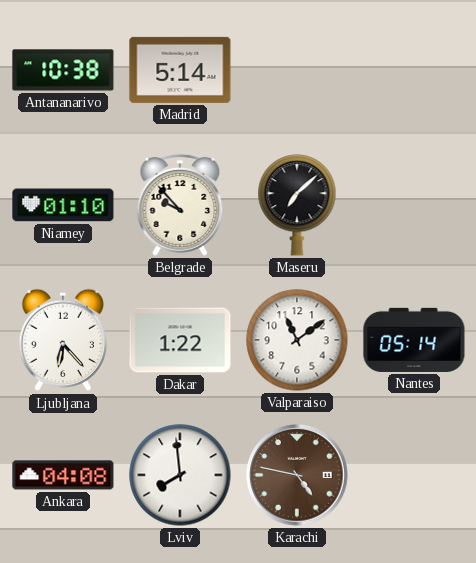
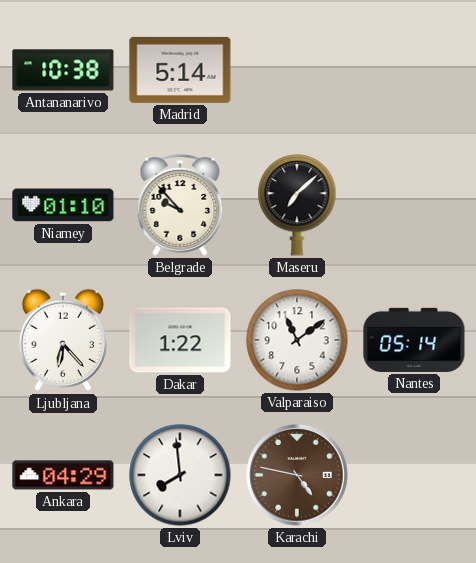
Ankara: 04:08 -> 04:29
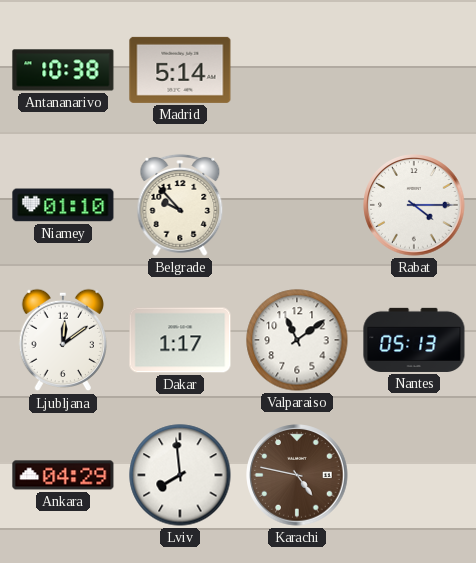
Maseru: 7:08 -> none
Rabat: none -> 4:15
Ljubljana: 6:23 -> 12:09
Dakar: 1:22 -> 1:17
Nantes: 05:14 -> 05:13
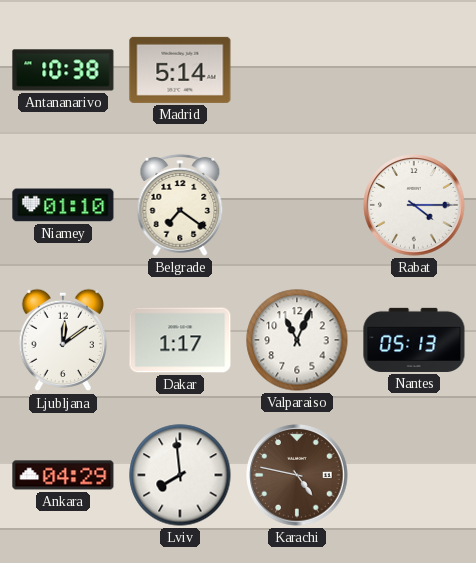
Belgrade: 9:53 -> 7:21
Valparaiso: 11:09 -> 11:04
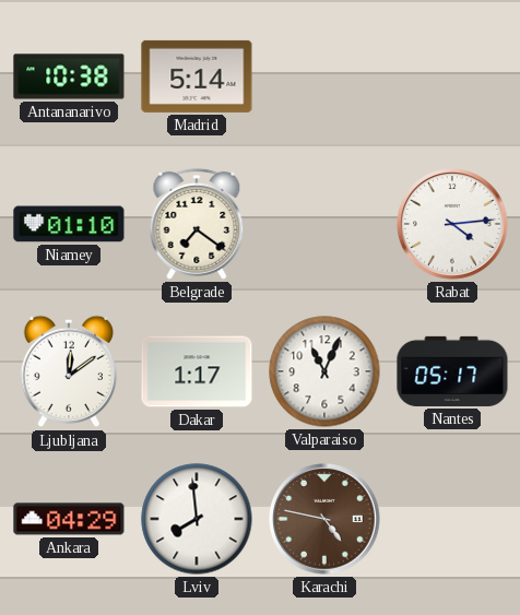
Rabat: 4:15 -> 4:14
Nantes: 05:13 -> 05:17
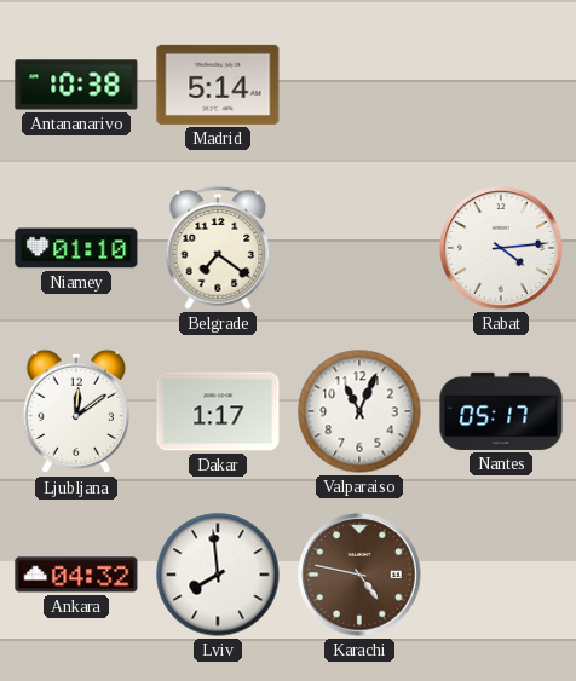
Ankara: 04:29 -> 04:32
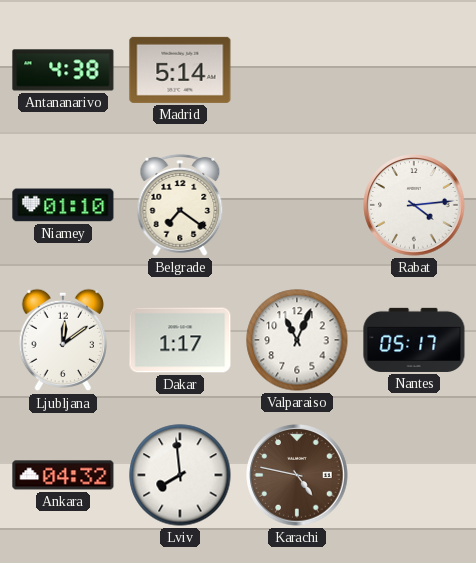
Antananarivo: 10:38 -> 4:38
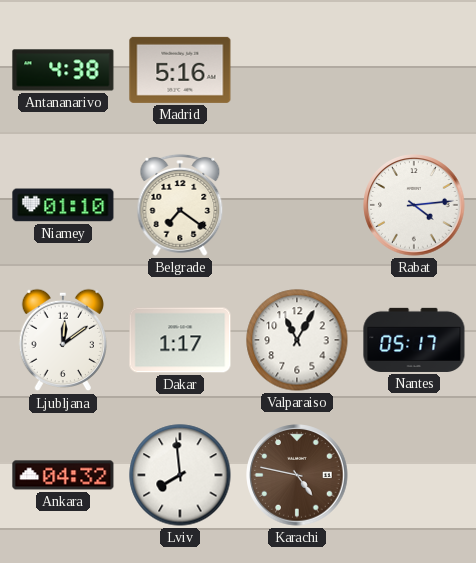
Madrid: 5:14 -> 5:16
Valparaiso: 11:04 -> 11:05
